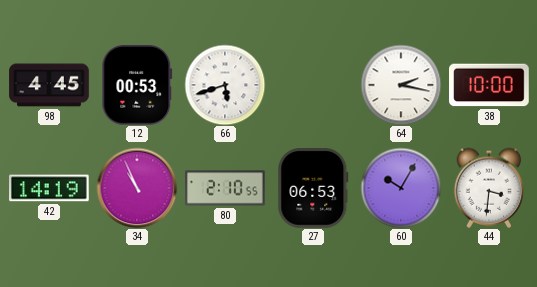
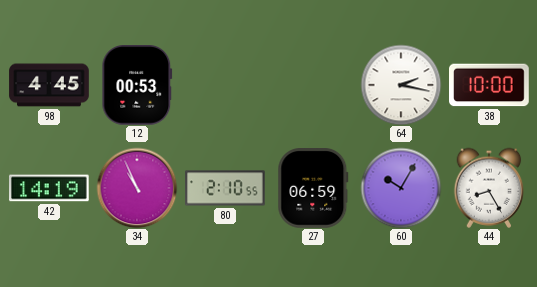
66: 5:42 -> none
27: 06:53 -> 06:59
44: 3:31 -> 8:25
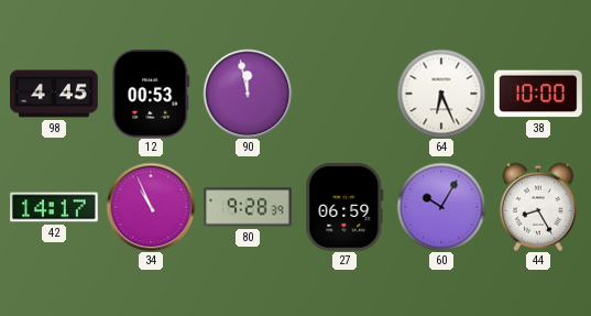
90: none -> 11:58
64: 2:17 -> 6:26
42: 14:19 -> 14:17
80: 2:10 -> 9:28
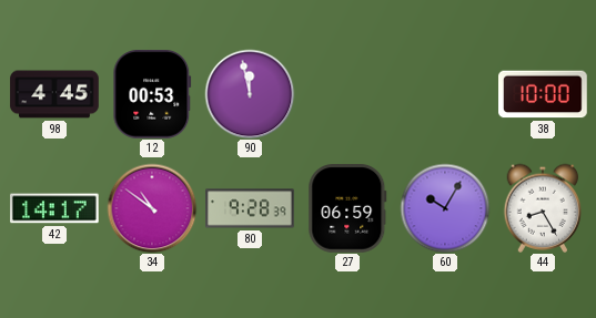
64: 6:26 -> none
34: 10:56 -> 10:51
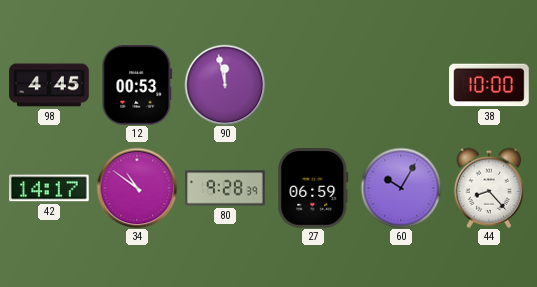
44: 8:25 -> 8:23
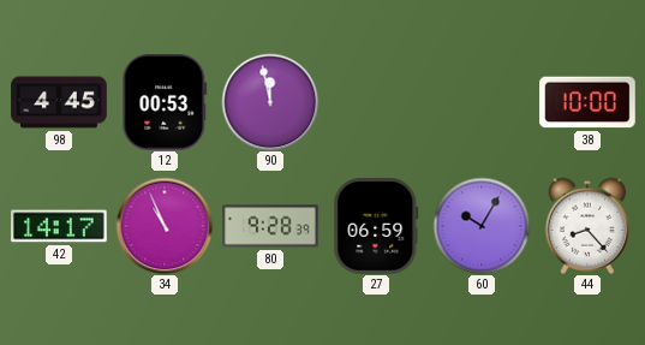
34: 10:51 -> 10:56
